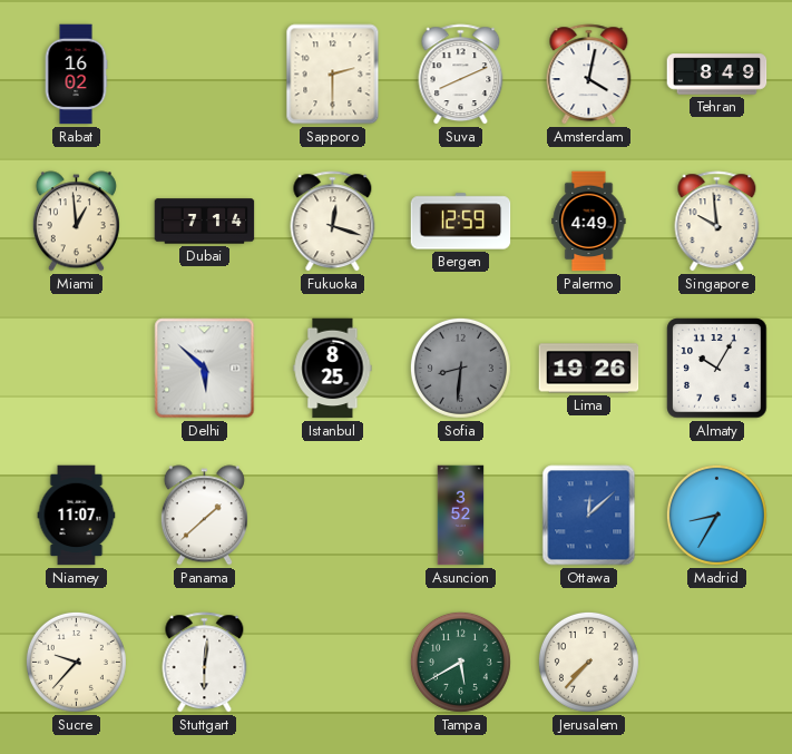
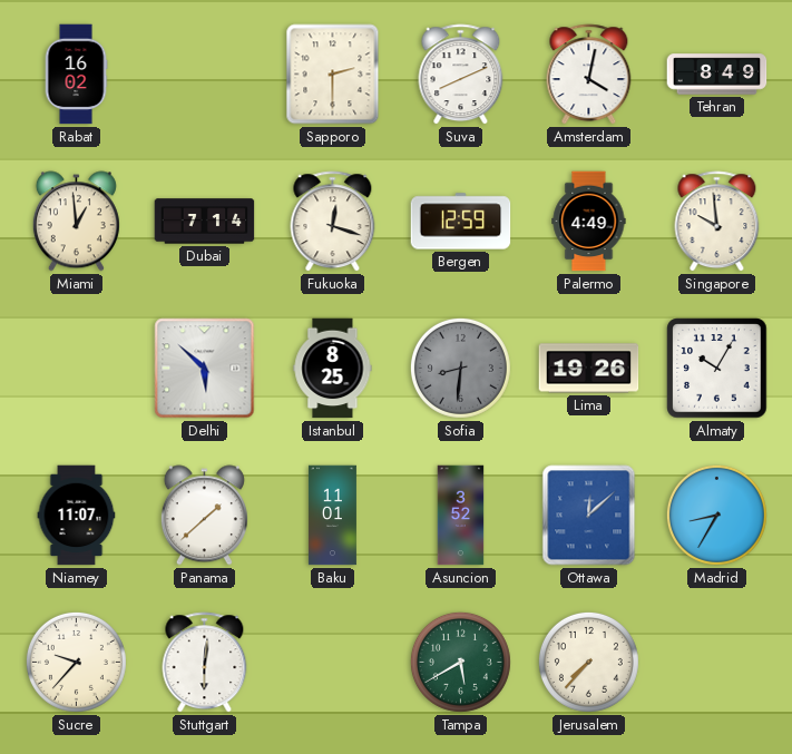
Baku: none -> 11:01
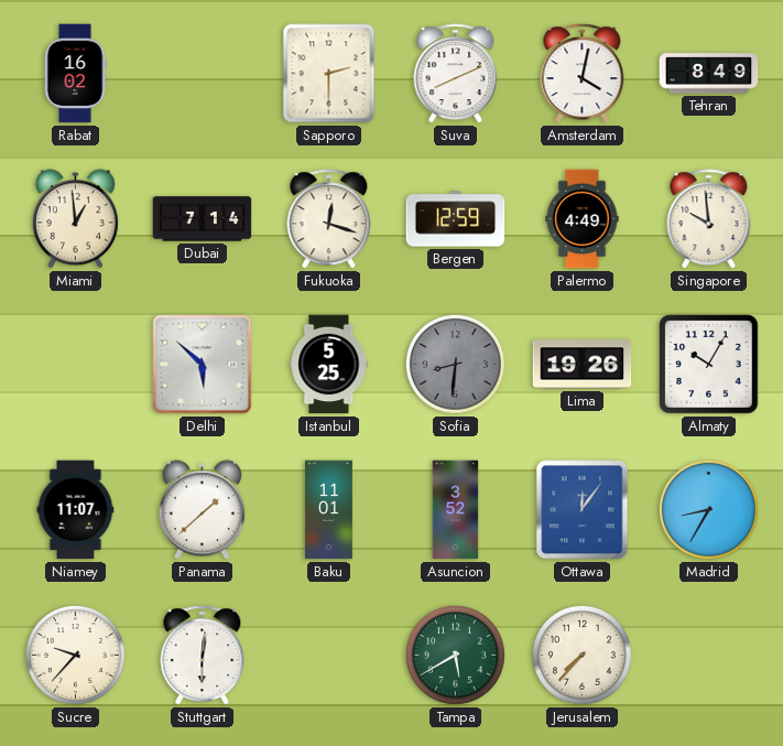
Istanbul: 8:25 -> 5:25
Ottawa: 12:08 -> 12:06
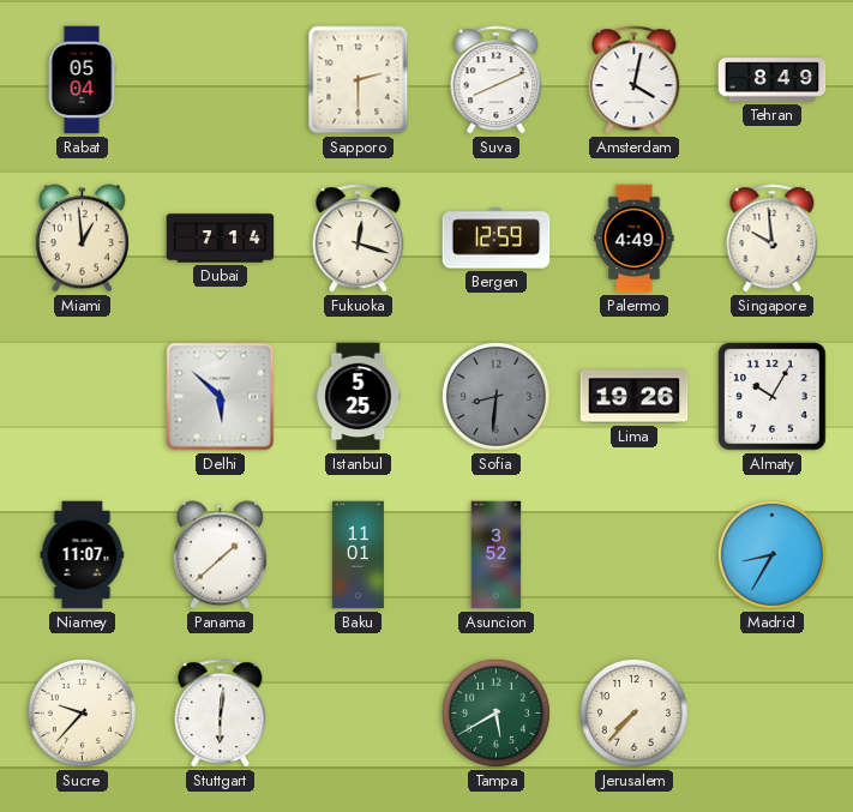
Rabat: 16:02 -> 05:04
Ottawa: 12:06 -> none
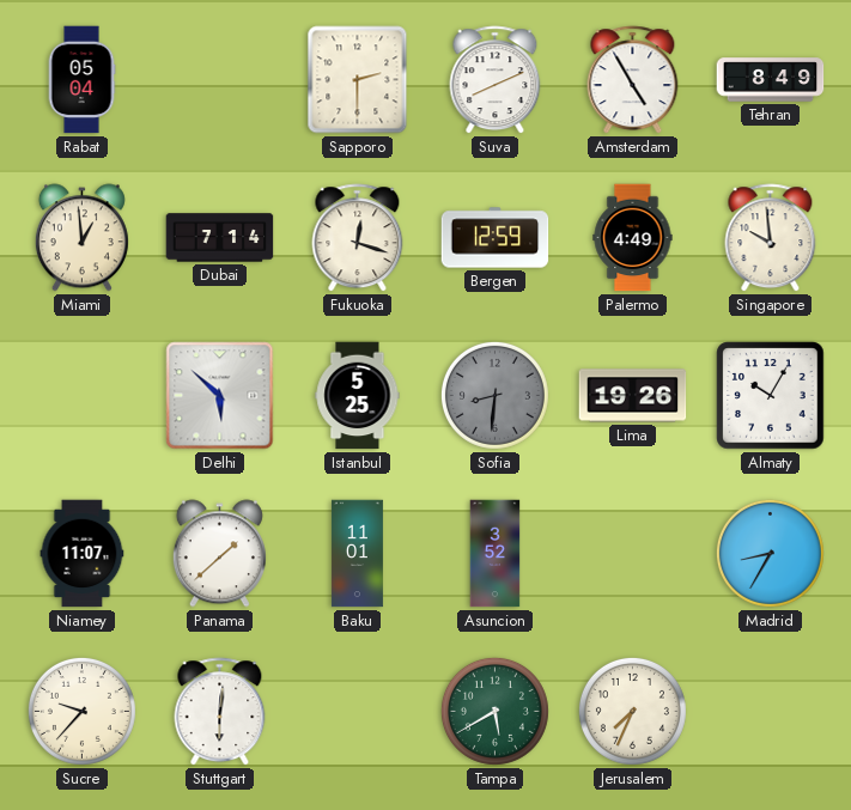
Amsterdam: 4:02 -> 4:55
Jerusalem: 7:37 -> 7:34
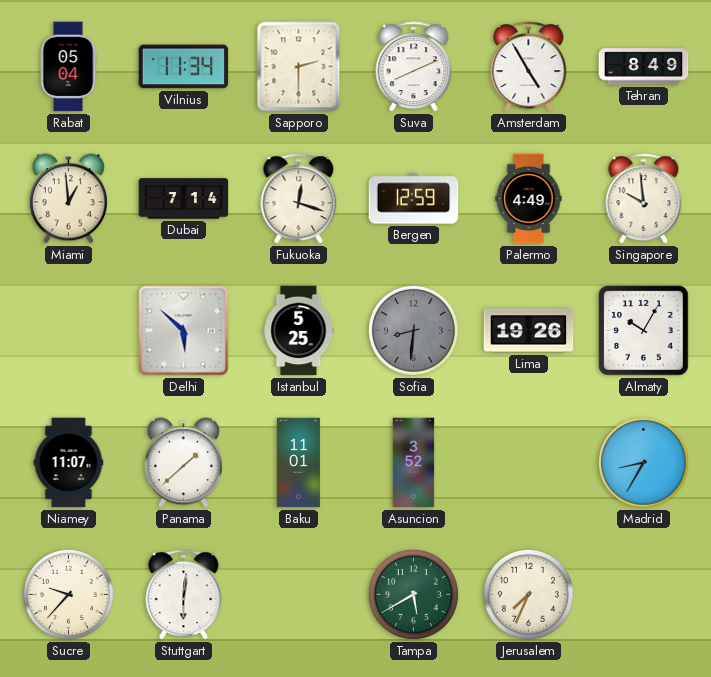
Vilnius: none -> 11:34
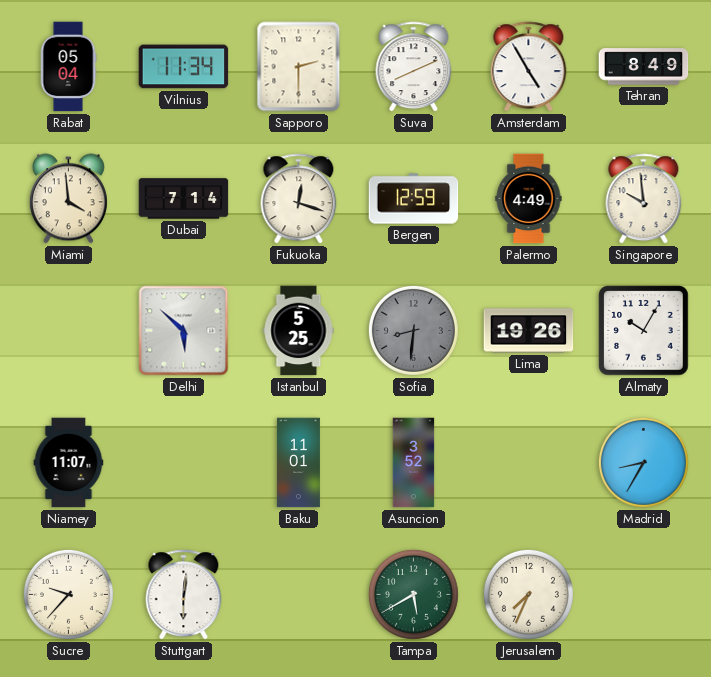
Miami: 12:59 -> 3:59
Panama: 1:38 -> none
